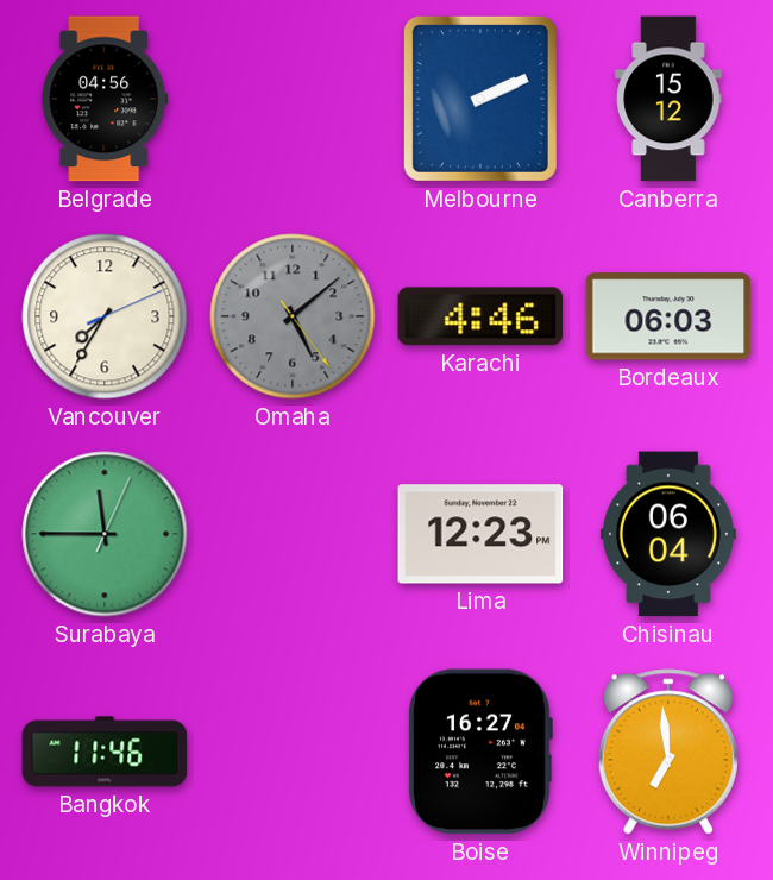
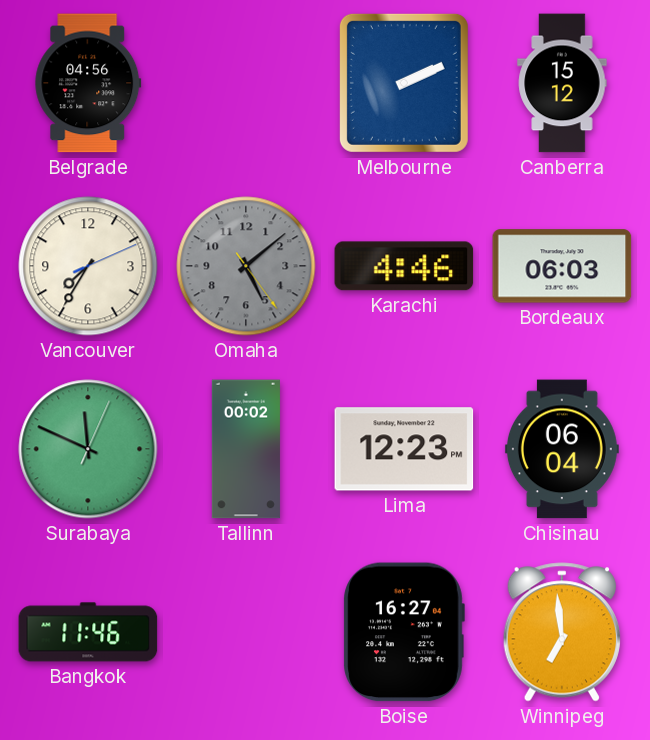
Surabaya: 11:45 -> 11:49
Tallinn: none -> 00:02
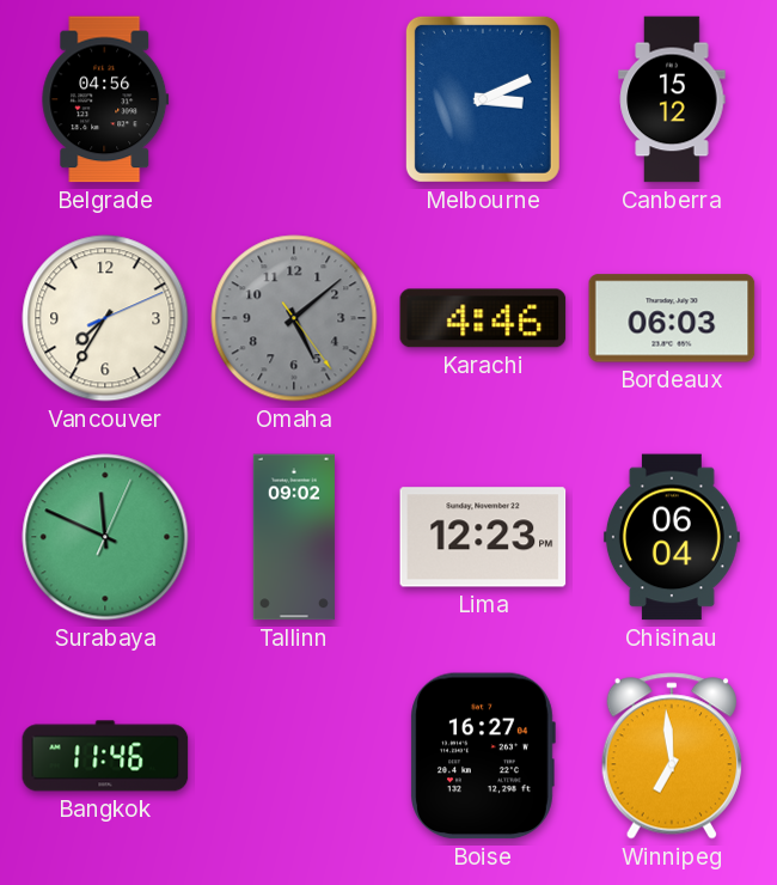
Melbourne: 2:11 -> 3:11
Tallinn: 00:02 -> 09:02
